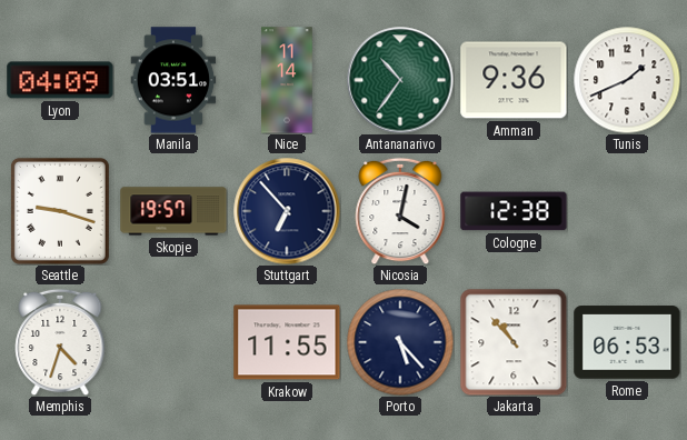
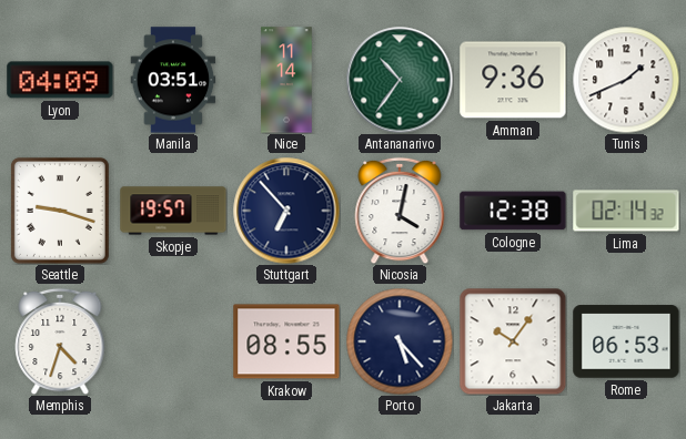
Lima: none -> 02:14
Krakow: 11:55 -> 08:55
Jakarta: 10:53 -> 10:06
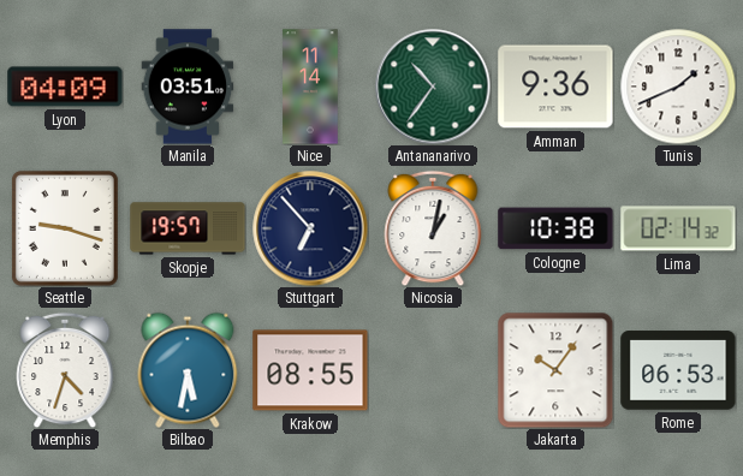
Nicosia: 4:02 -> 1:02
Cologne: 12:38 -> 10:38
Bilbao: none -> 5:32
Porto: 5:23 -> none
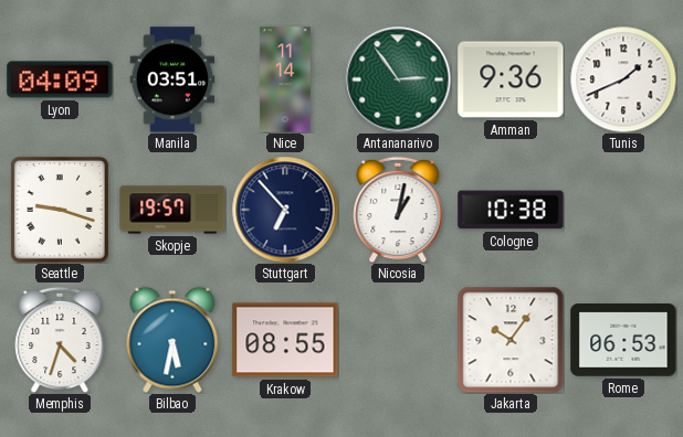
Antananarivo: 10:36 -> 2:54
Lima: 02:14 -> none
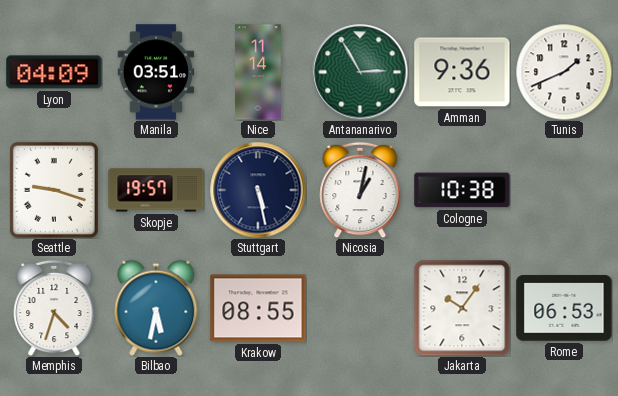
Antananarivo: 2:54 -> 2:55
Stuttgart: 6:53 -> 5:28
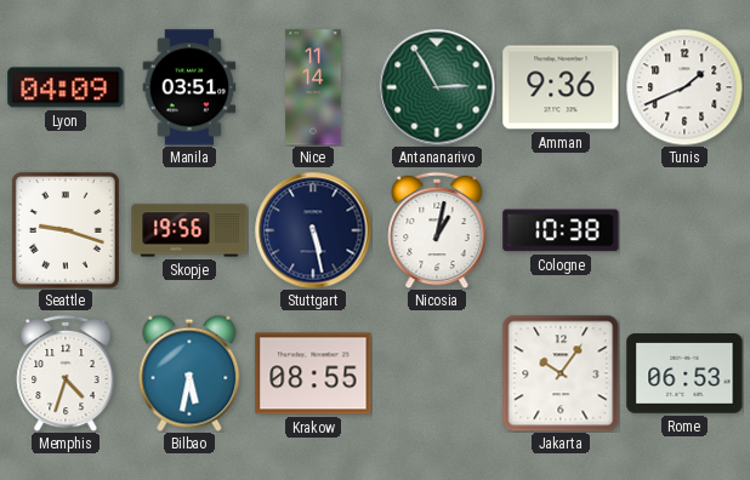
Skopje: 19:57 -> 19:56
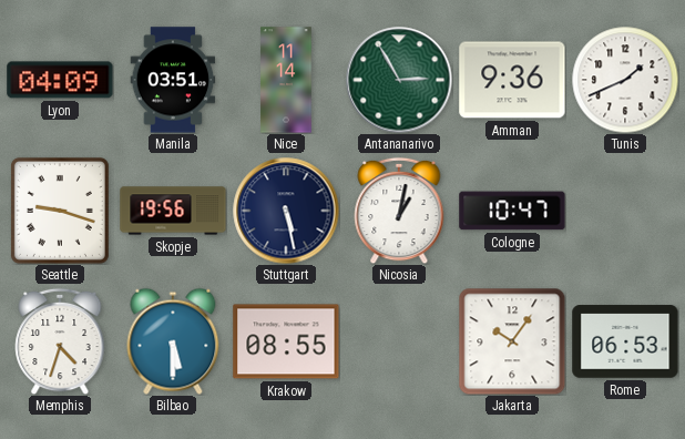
Cologne: 10:38 -> 10:47
Bilbao: 5:32 -> 5:30
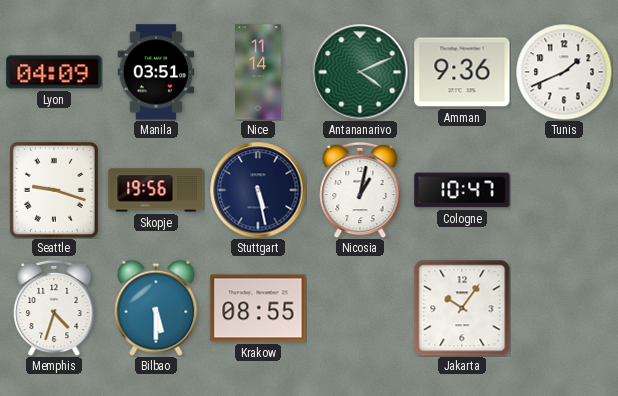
Antananarivo: 2:55 -> 4:11
Rome: 06:53 -> none
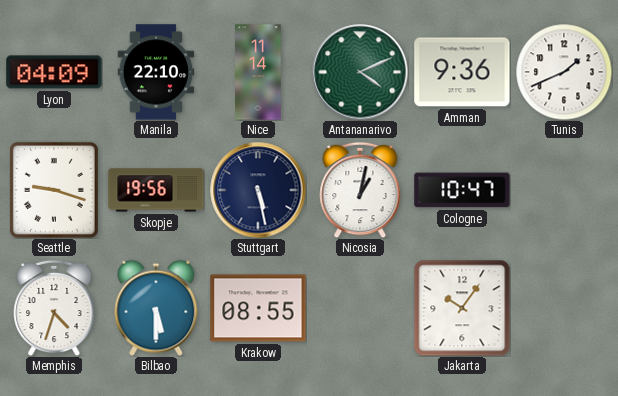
Manila: 03:51 -> 22:10
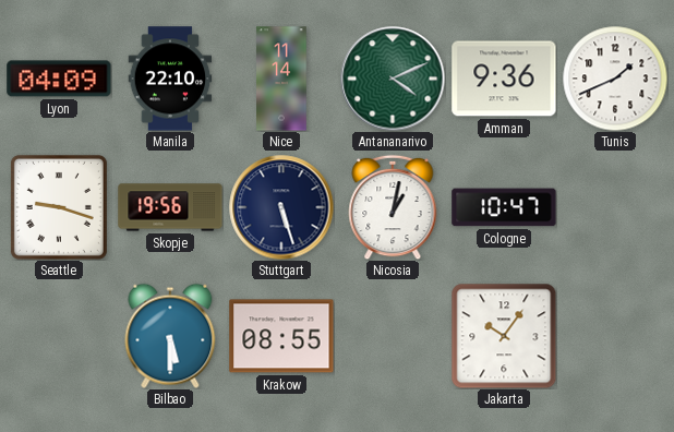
Stuttgart: 5:28 -> 5:27
Memphis: 4:33 -> none
